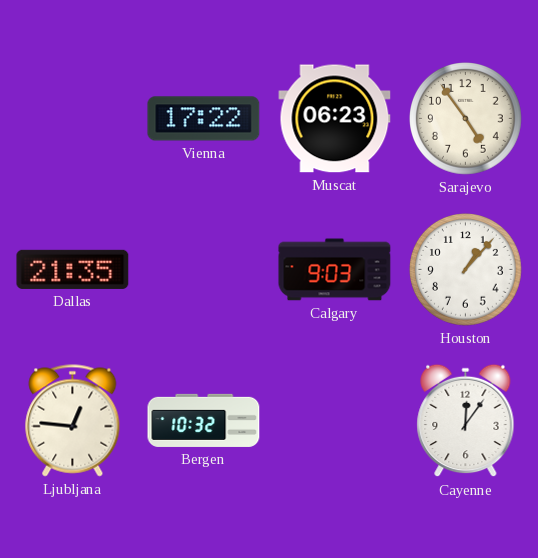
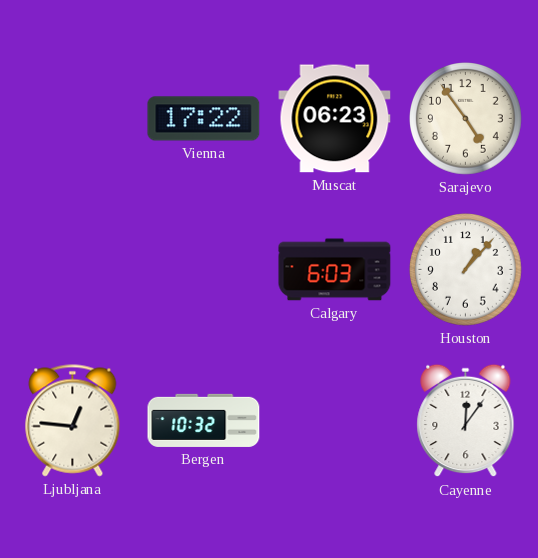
Dallas: 21:35 -> none
Calgary: 9:03 -> 6:03
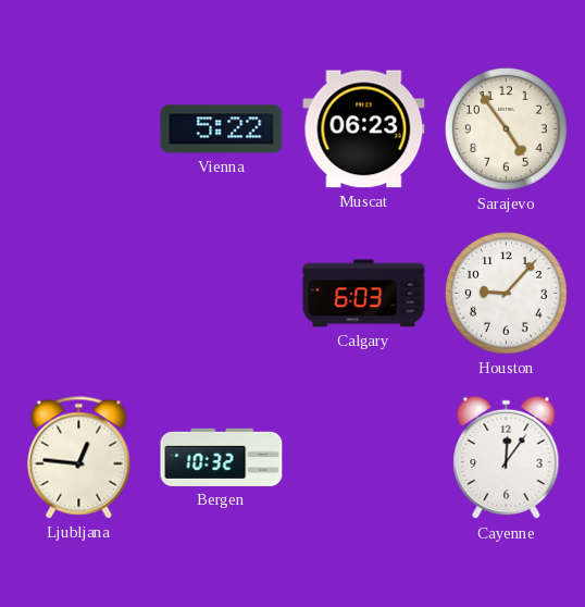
Vienna: 17:22 -> 5:22
Houston: 1:07 -> 9:07
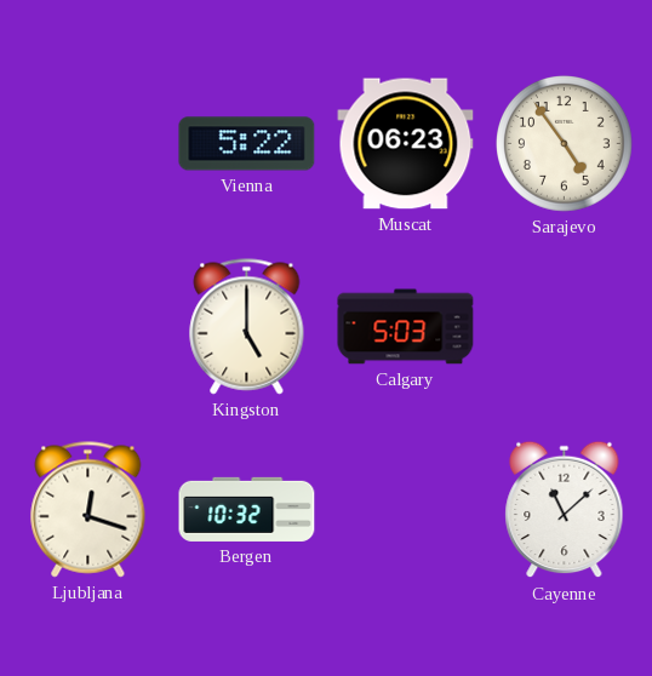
Kingston: none -> 5:00
Calgary: 6:03 -> 5:03
Houston: 9:07 -> none
Ljubljana: 12:46 -> 12:18
Cayenne: 12:06 -> 11:08
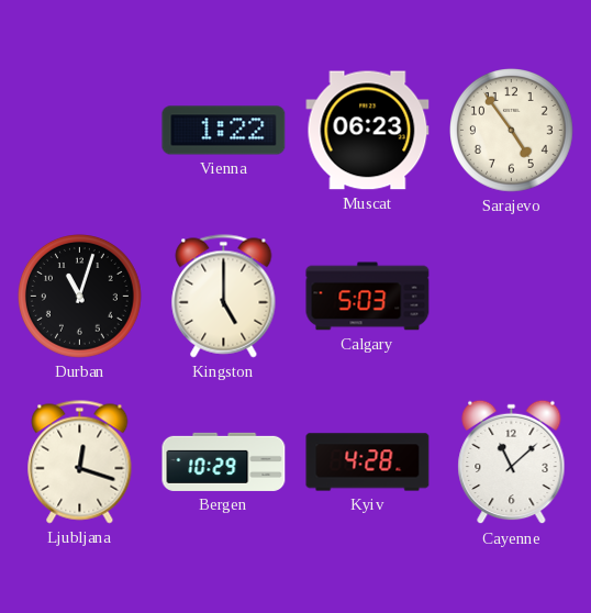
Vienna: 5:22 -> 1:22
Durban: none -> 11:03
Bergen: 10:32 -> 10:29
Kyiv: none -> 4:28
